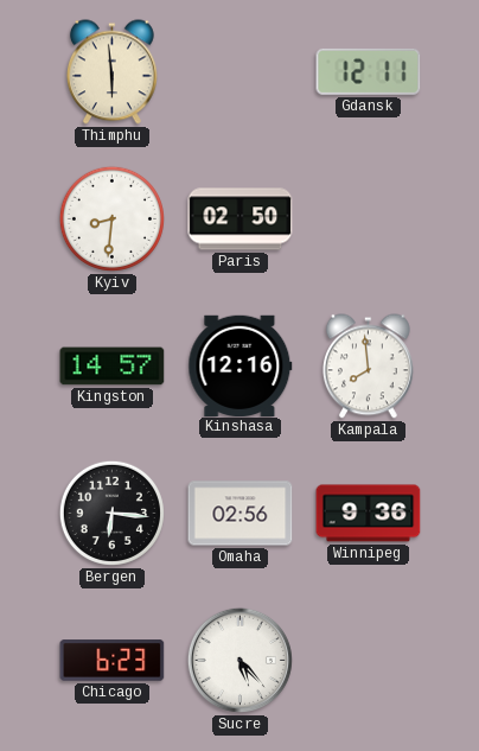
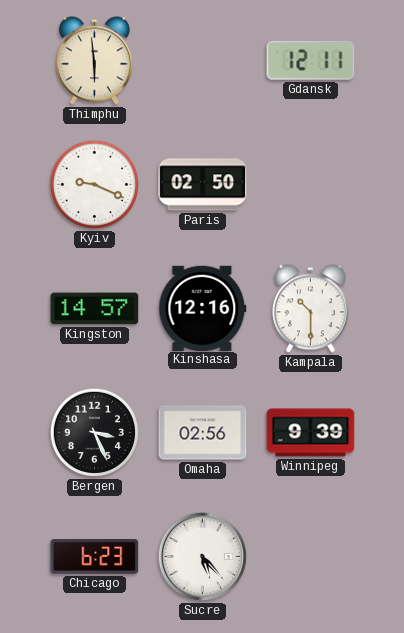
Kyiv: 8:31 -> 9:19
Kampala: 7:59 -> 10:30
Bergen: 6:16 -> 3:26
Winnipeg: 9:36 -> 9:39
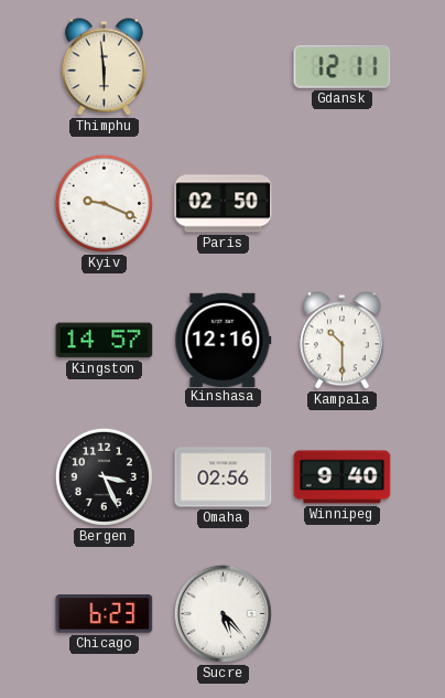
Winnipeg: 9:39 -> 9:40
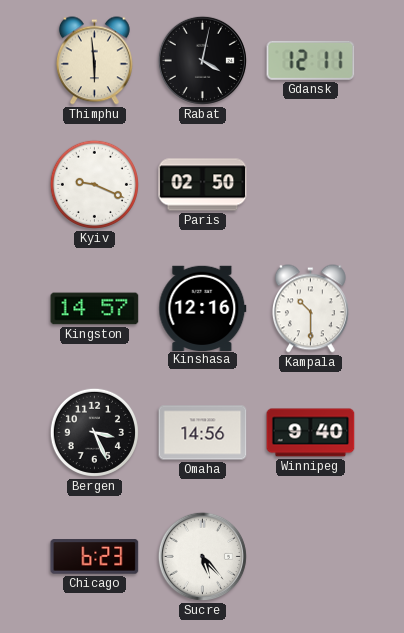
Rabat: none -> 4:02
Omaha: 02:56 -> 14:56
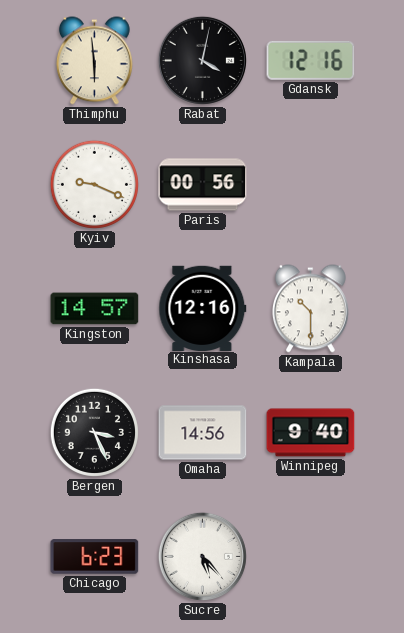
Gdansk: 12:11 -> 12:16
Paris: 02:50 -> 00:56
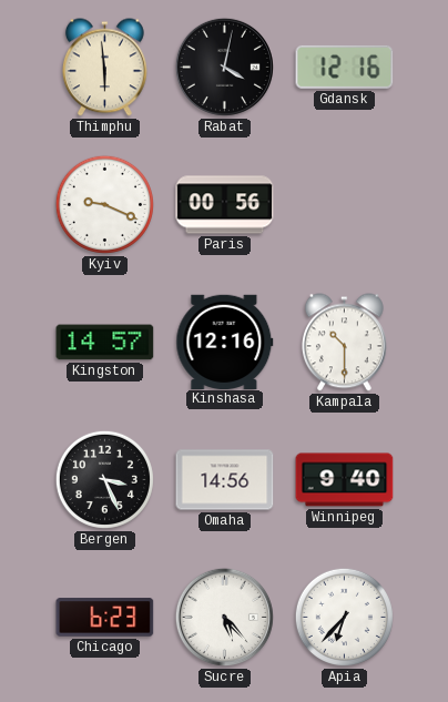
Apia: none -> 6:37
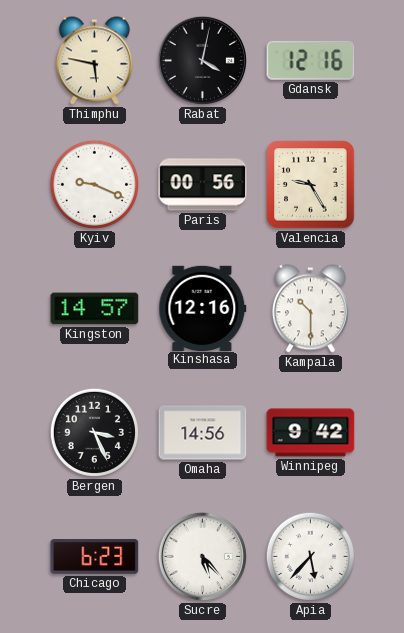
Thimphu: 5:59 -> 5:47
Valencia: none -> 9:25
Winnipeg: 9:40 -> 9:42
Apia: 6:37 -> 5:37
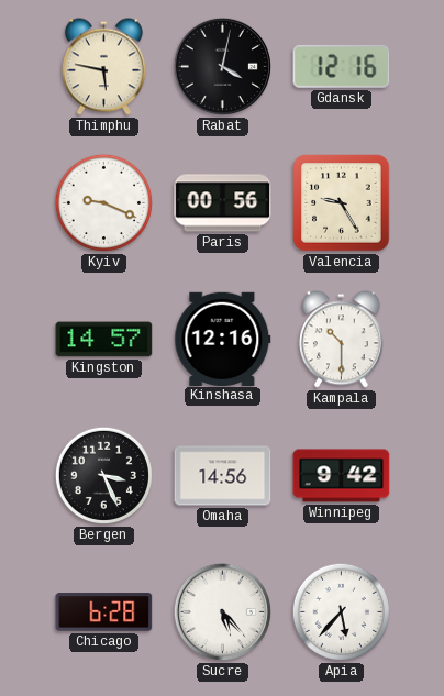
Chicago: 6:23 -> 6:28
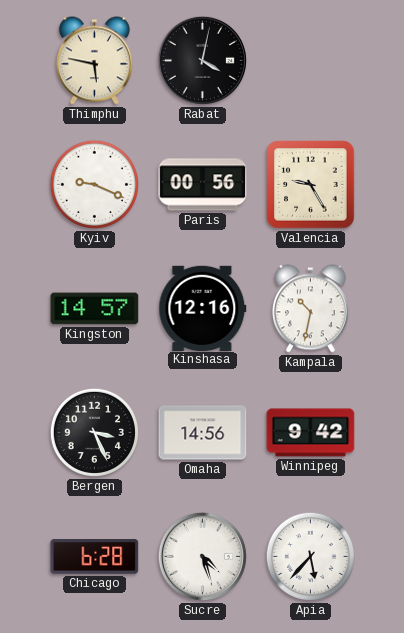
Gdansk: 12:16 -> none
Kampala: 10:30 -> 10:32
Sucre: 5:23 -> 4:27
